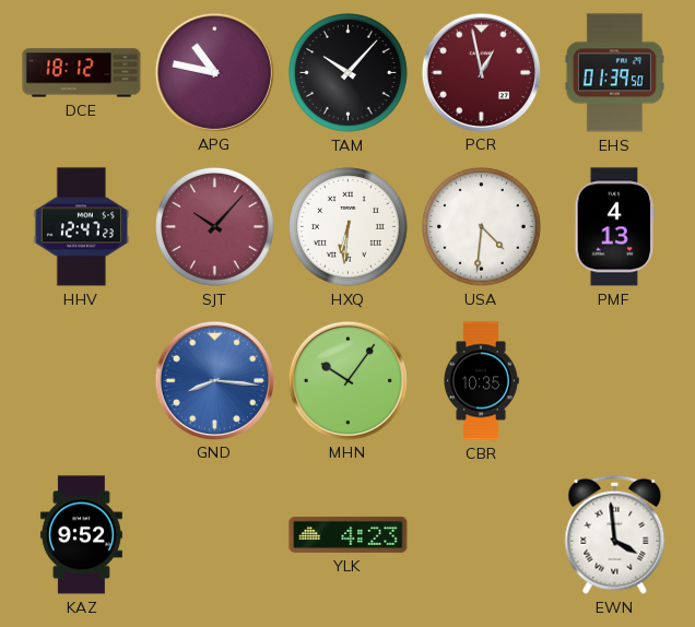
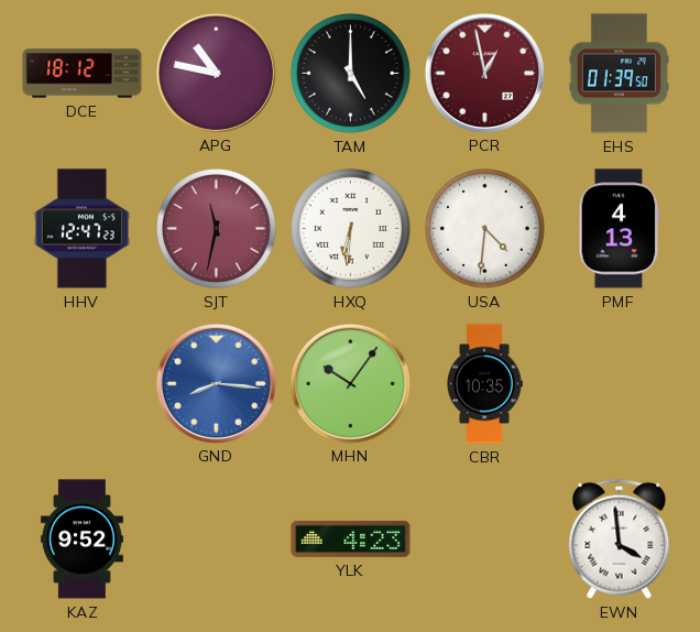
TAM: 10:07 -> 5:00
SJT: 10:07 -> 11:32
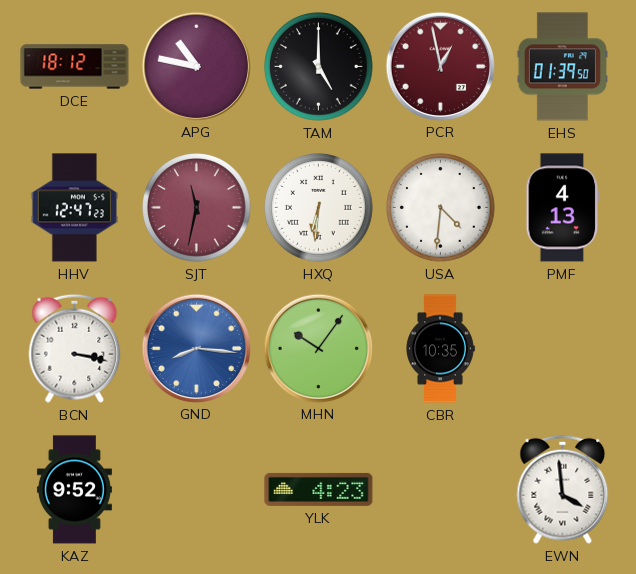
BCN: none -> 3:17
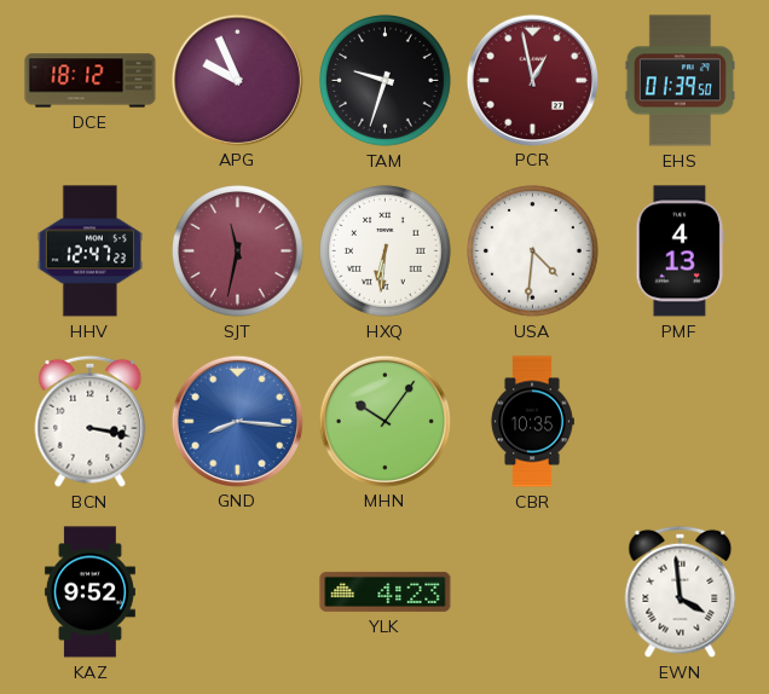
APG: 10:47 -> 9:56
TAM: 5:00 -> 9:33
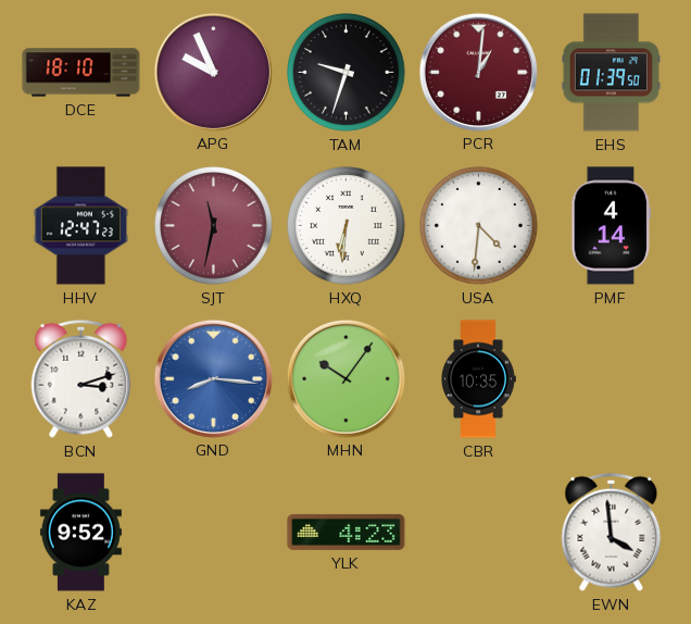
DCE: 18:12 -> 18:10
PCR: 12:58 -> 1:01
PMF: 4:13 -> 4:14
BCN: 3:17 -> 3:12
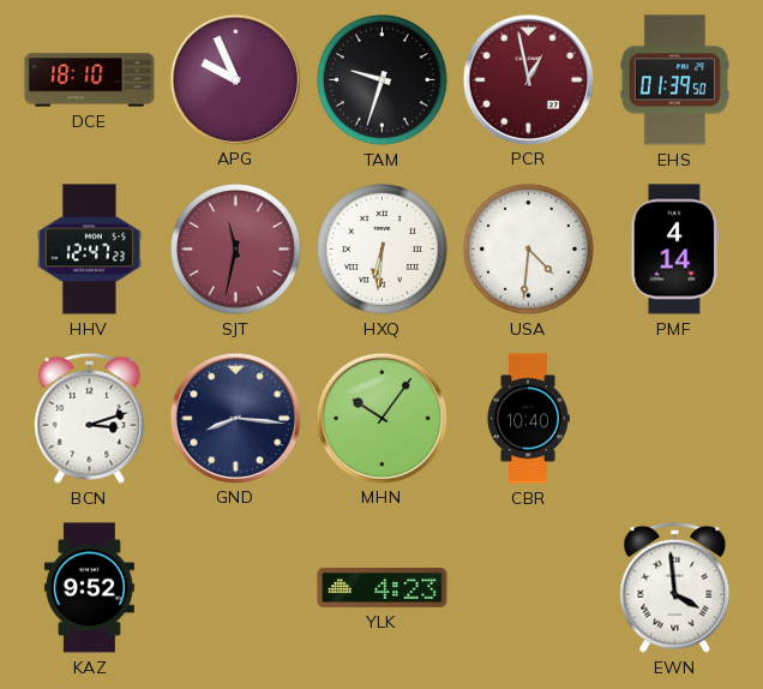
PCR: 1:01 -> 12:58
GND dial: blue -> navy
CBR: 10:35 -> 10:40
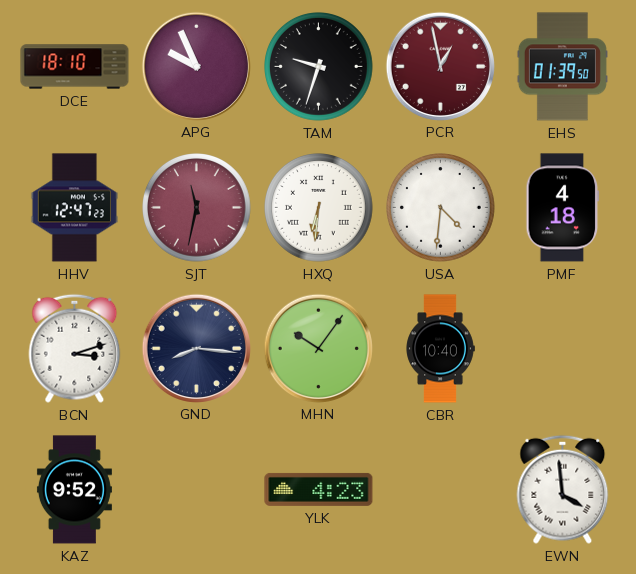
PMF: 4:14 -> 4:18
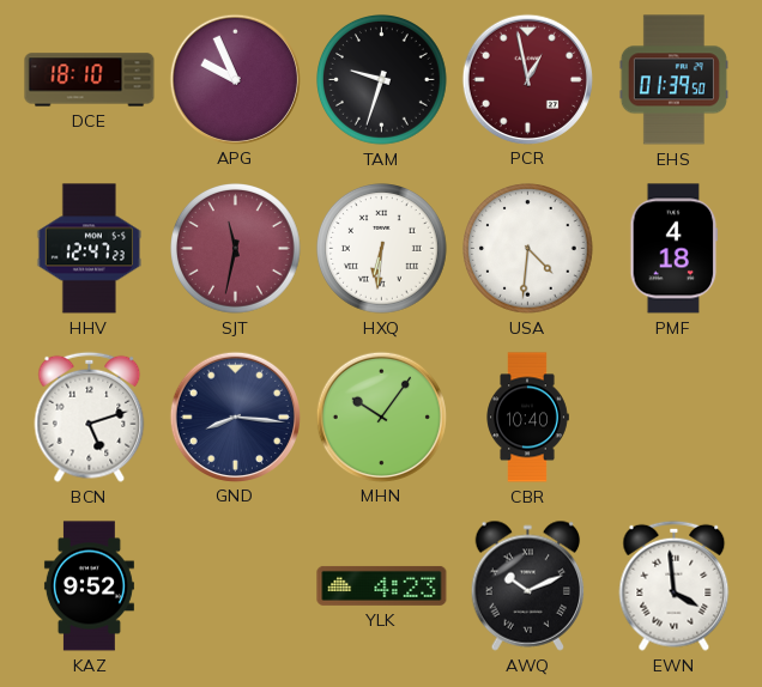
BCN: 3:12 -> 5:12
AWQ: none -> 10:11
